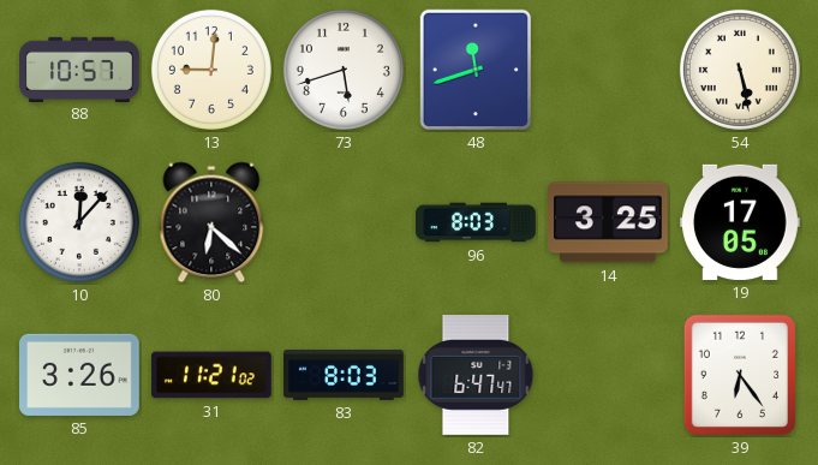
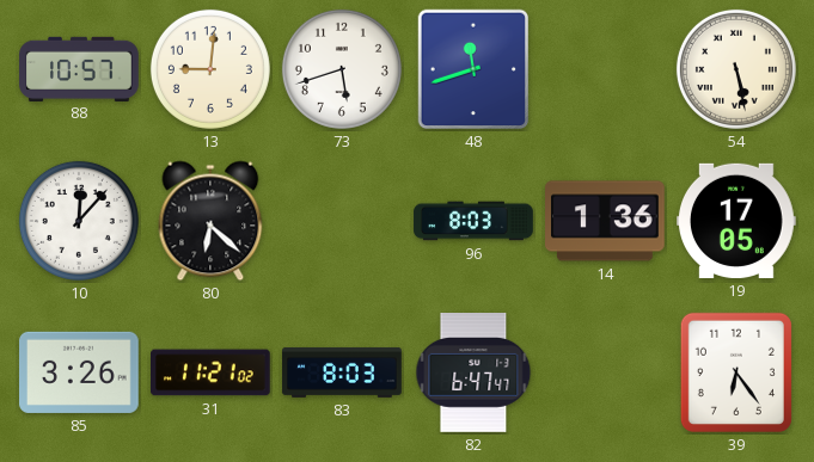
14: 3:25 -> 1:36
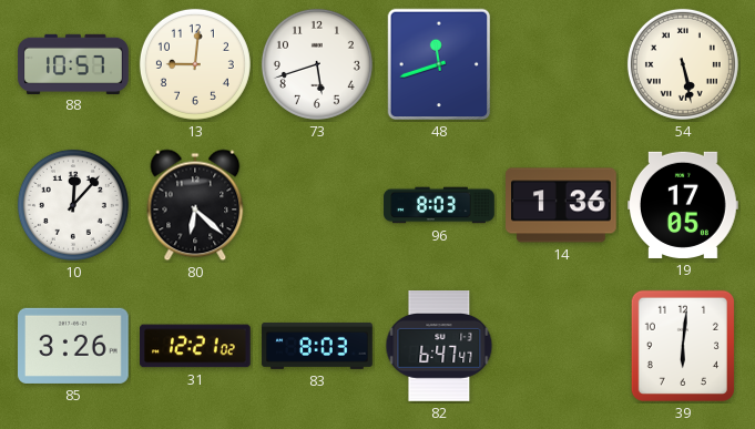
31: 11:21 -> 12:21
39: 6:24 -> 6:01
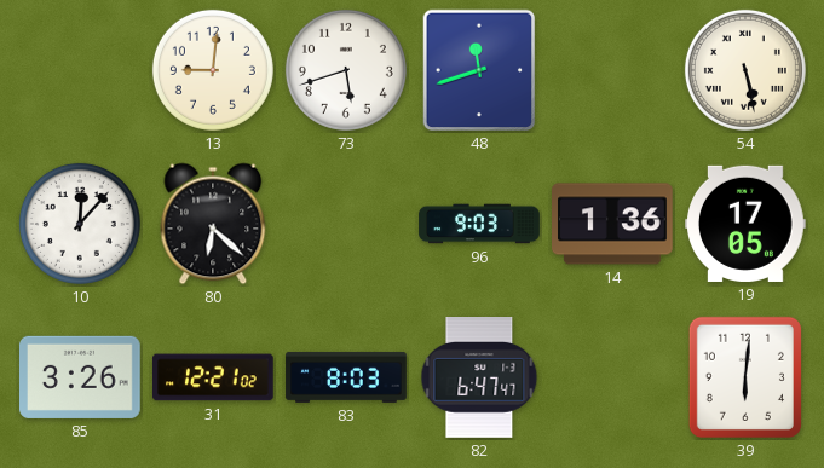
88: 10:57 -> none
96: 8:03 -> 9:03
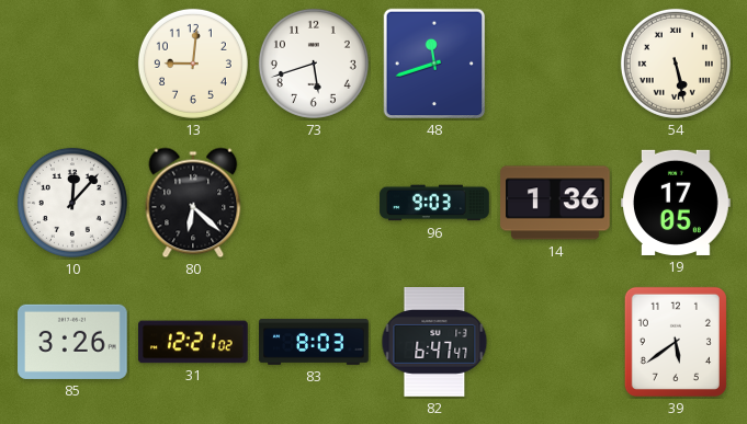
39: 6:01 -> 5:39
